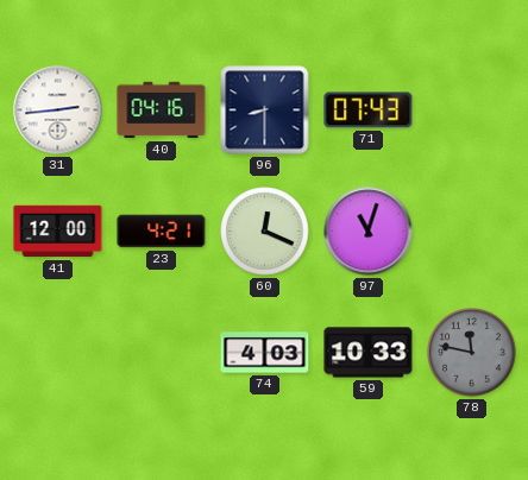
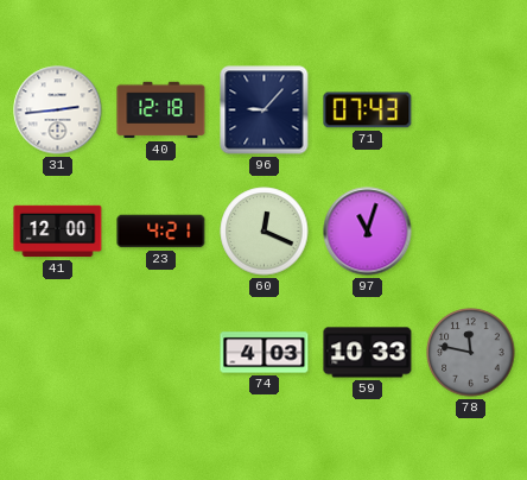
40: 04:16 -> 12:18
96: 8:30 -> 9:07
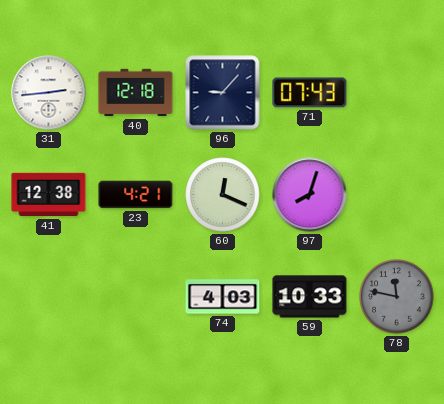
41: 12:00 -> 12:38
97: 11:03 -> 8:03
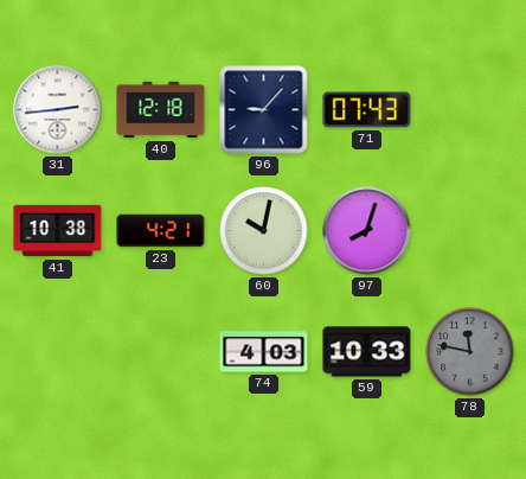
41: 12:38 -> 10:38
60: 12:19 -> 10:02
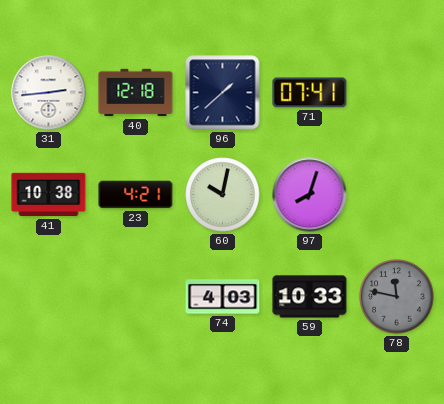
96: 9:07 -> 1:38
71: 07:43 -> 07:41
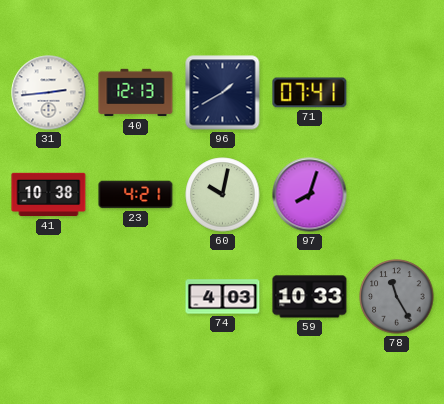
40: 12:18 -> 12:13
96: 1:38 -> 1:40
78: 11:47 -> 11:25
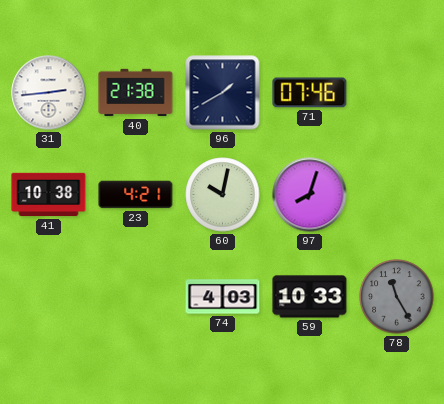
40: 12:13 -> 21:38
71: 07:41 -> 07:46
